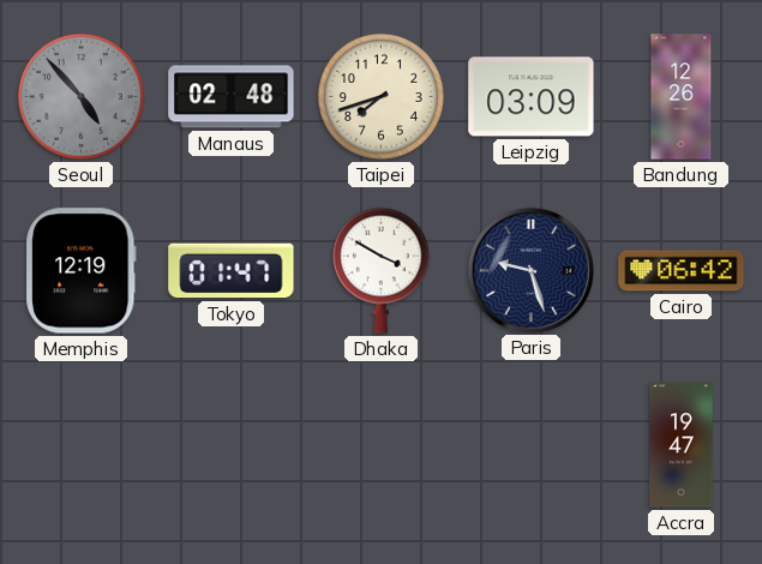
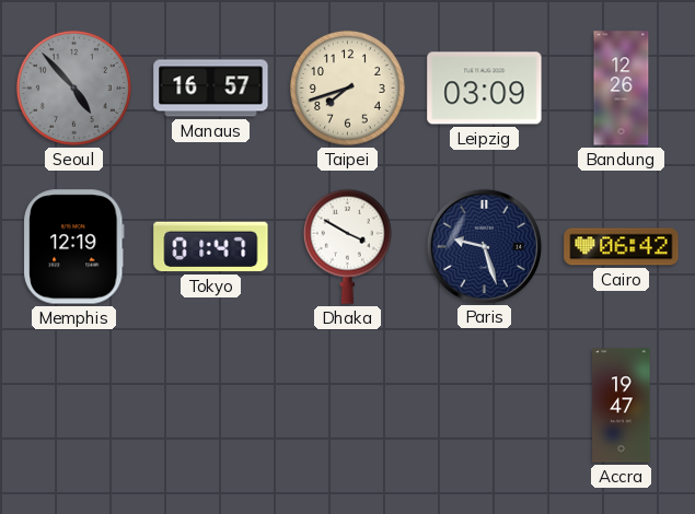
Manaus: 02:48 -> 16:57
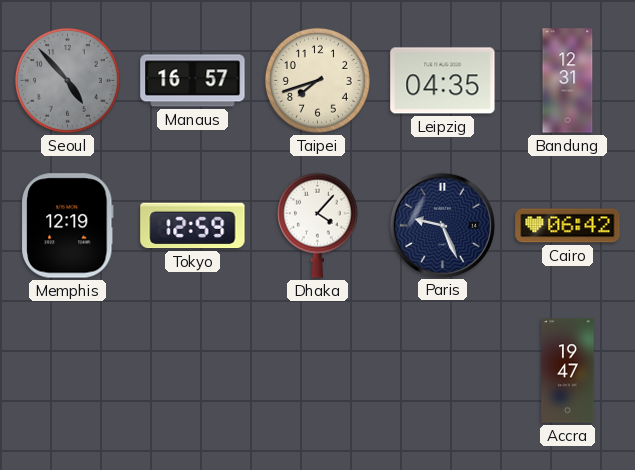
Leipzig: 03:09 -> 04:35
Bandung: 12:26 -> 12:31
Tokyo: 01:47 -> 12:59
Dhaka: 3:50 -> 4:07
Paris: 9:27 -> 9:26
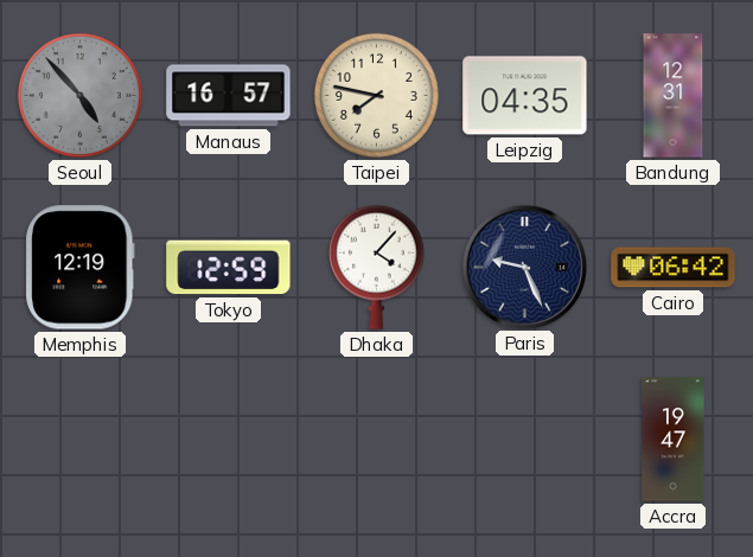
Taipei: 7:42 -> 7:47
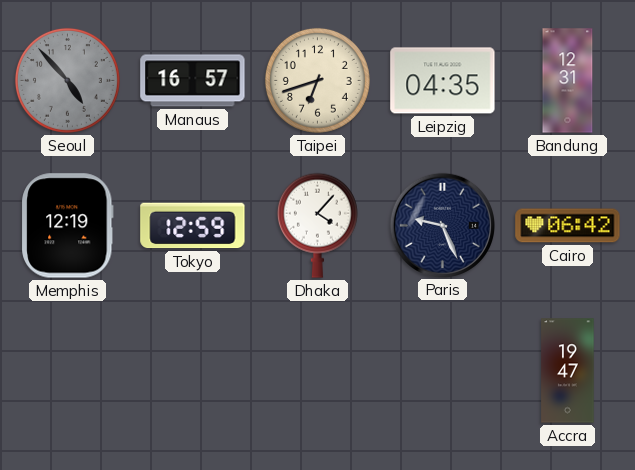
Taipei: 7:47 -> 6:42
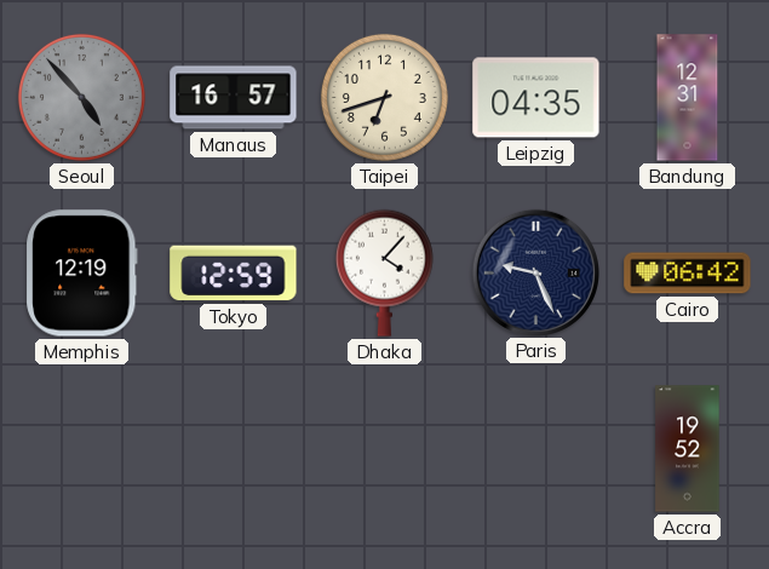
Accra: 19:47 -> 19:52
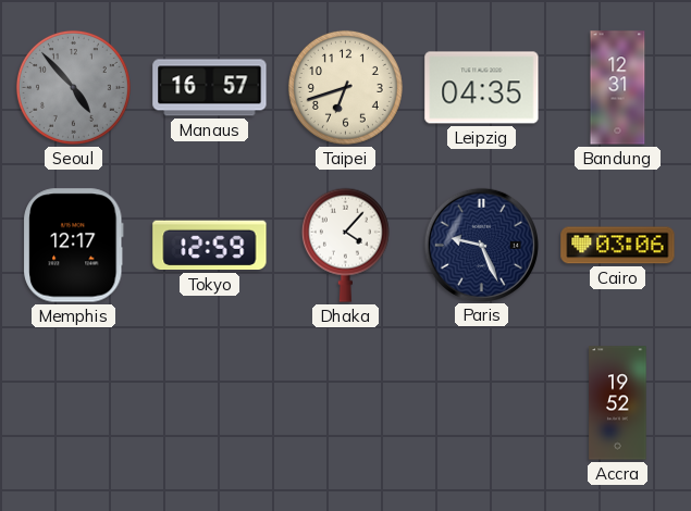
Memphis: 12:19 -> 12:17
Cairo: 06:42 -> 03:06
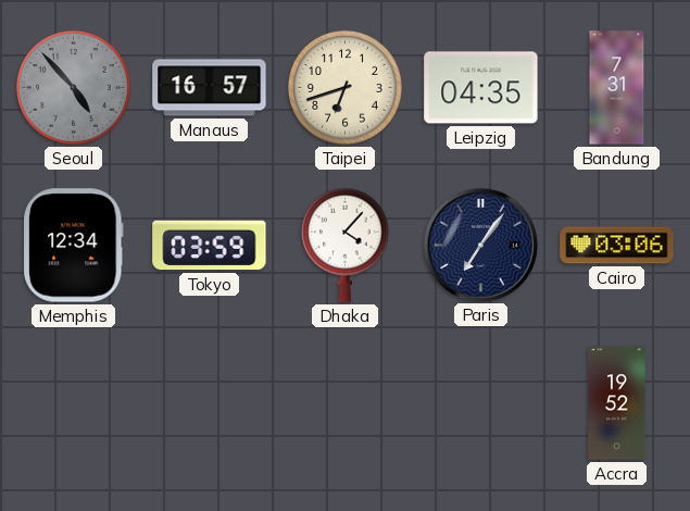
Bandung: 12:31 -> 7:31
Memphis: 12:17 -> 12:34
Tokyo: 12:59 -> 03:59
Paris: 9:26 -> 7:06
